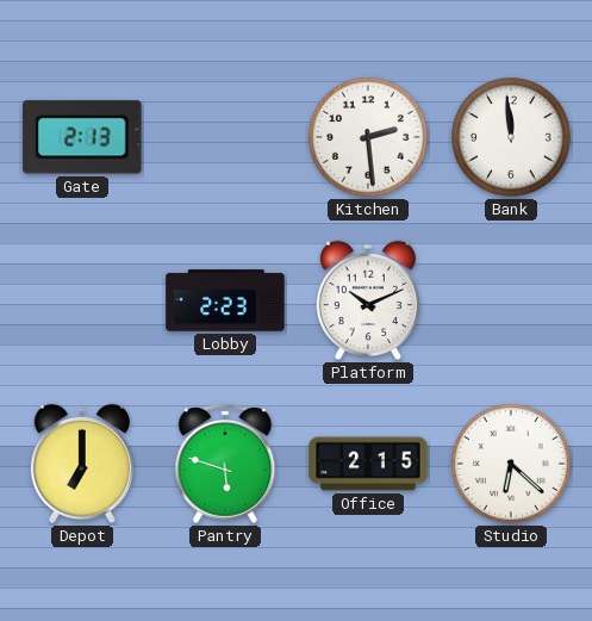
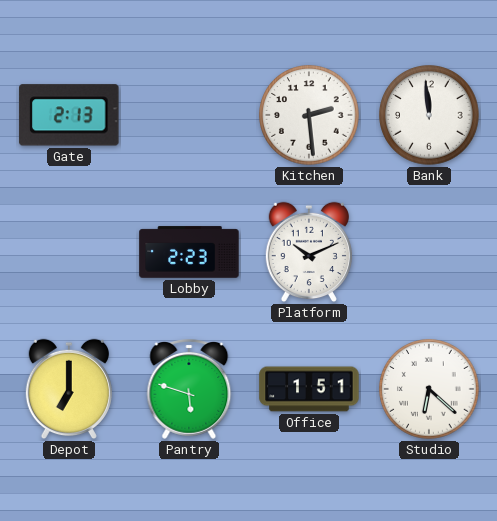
Office: 2:15 -> 1:51
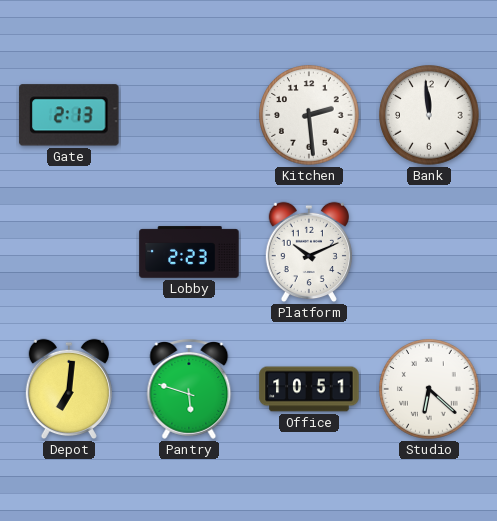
Depot: 7:00 -> 7:01
Office: 1:51 -> 10:51
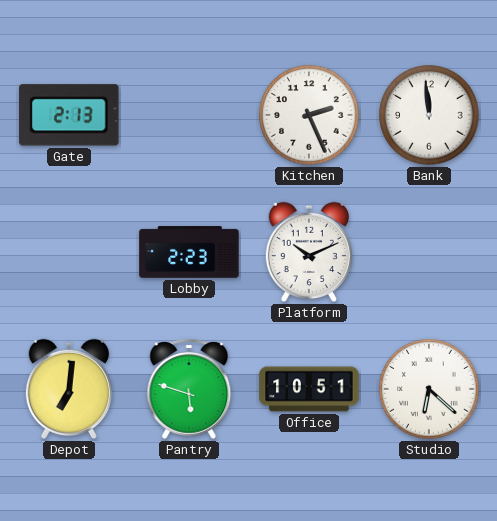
Kitchen: 2:29 -> 2:26
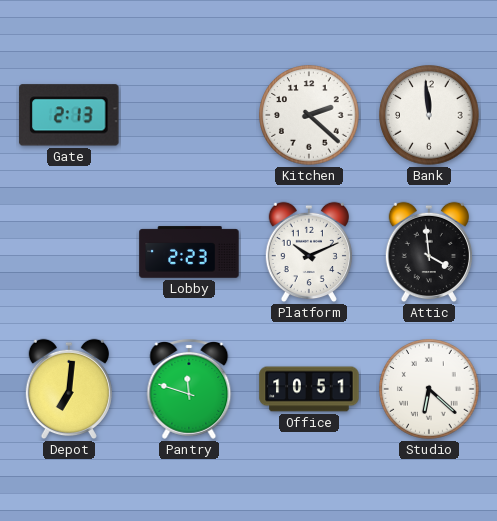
Kitchen: 2:26 -> 2:22
Attic: none -> 3:59
Pantry: 5:48 -> 11:48
